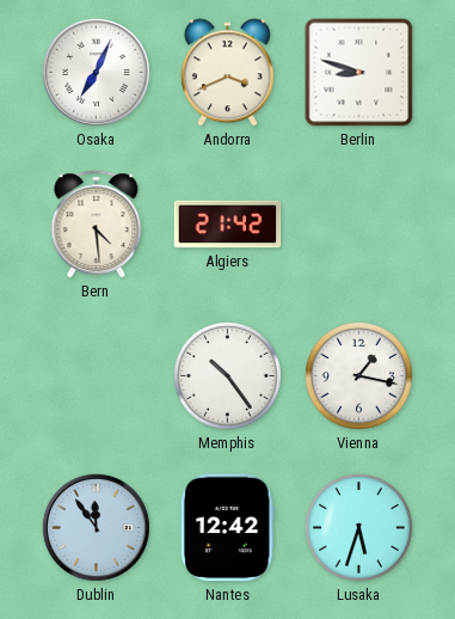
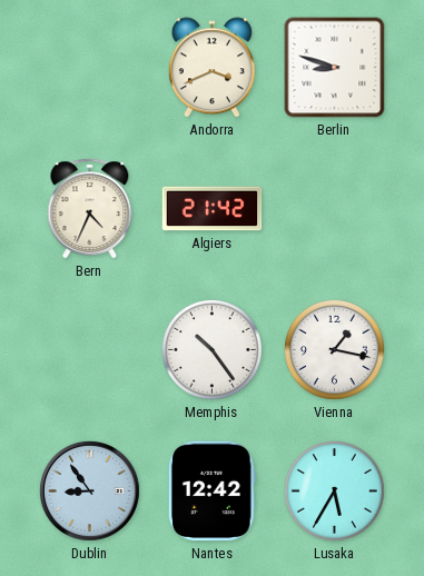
Osaka: 7:04 -> none
Bern: 4:29 -> 4:34
Dublin: 11:54 -> 8:54
Lusaka: 5:33 -> 5:35
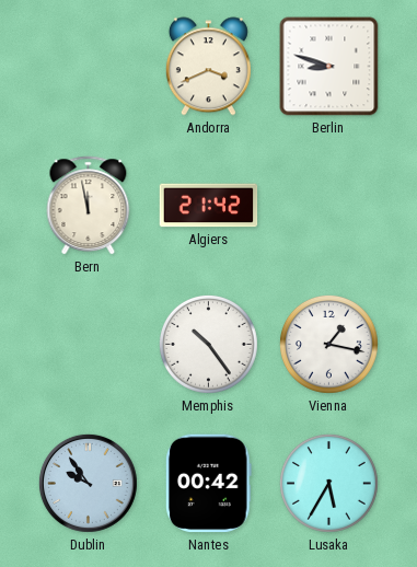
Bern: 4:34 -> 11:58
Dublin: 8:54 -> 9:54
Nantes: 12:42 -> 00:42
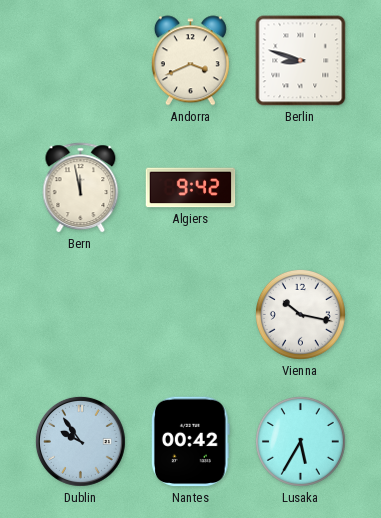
Algiers: 21:42 -> 9:42
Memphis: 10:24 -> none
Vienna: 1:17 -> 10:17
